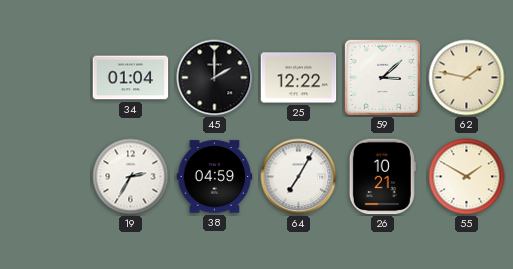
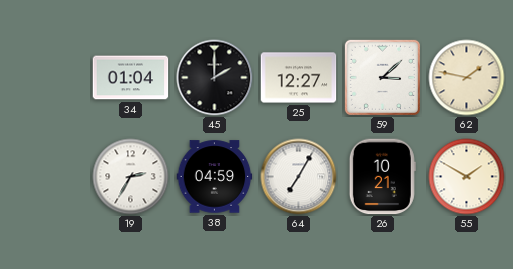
25: 12:22 -> 12:27
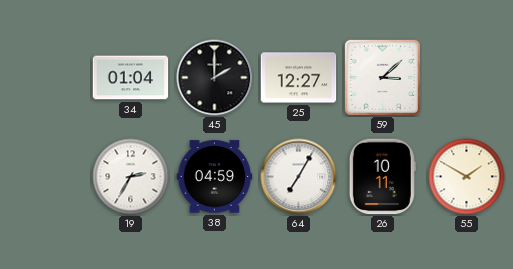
62: 1:47 -> none
26: 10:21 -> 10:11
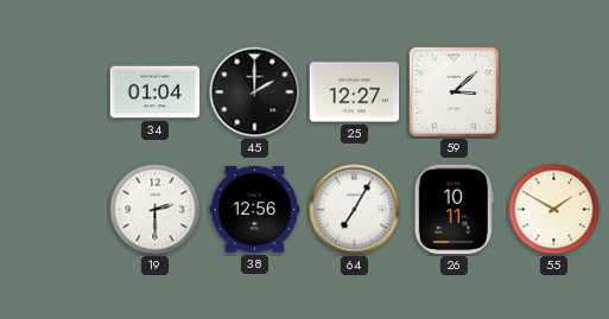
19: 2:35 -> 2:30
38: 04:59 -> 12:56
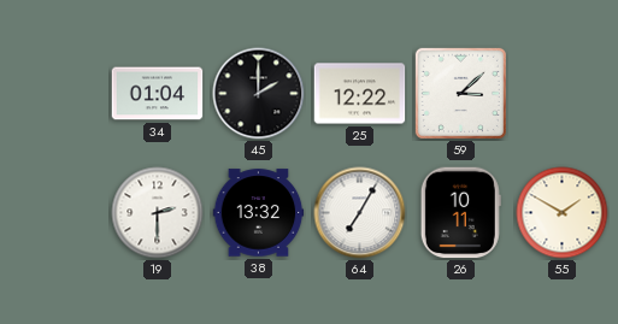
25: 12:27 -> 12:22
38: 12:56 -> 13:32
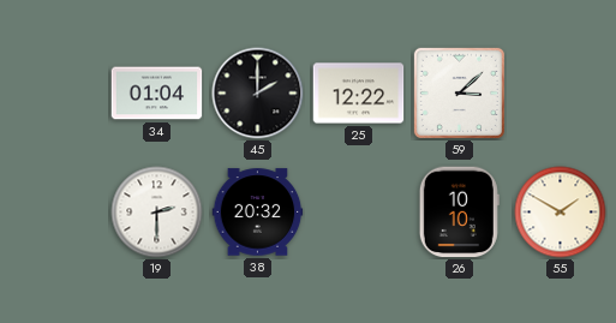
38: 13:32 -> 20:32
64: 7:05 -> none
26: 10:11 -> 10:10
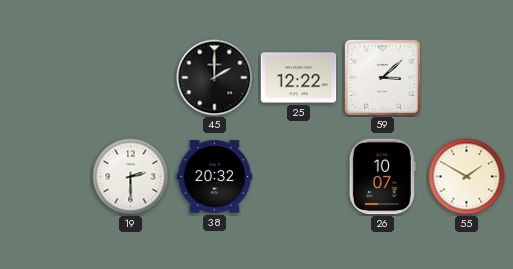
34: 01:04 -> none
26: 10:10 -> 10:07
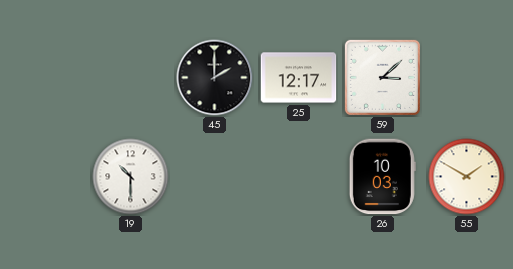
25: 12:22 -> 12:17
19: 2:30 -> 10:30
38: 20:32 -> none
26: 10:07 -> 10:03
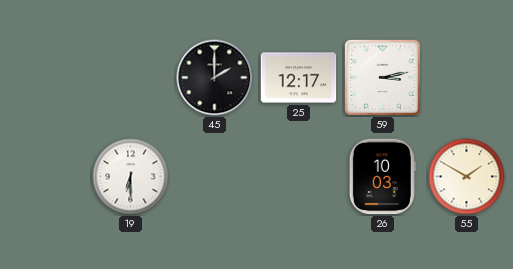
59: 3:08 -> 3:13
19: 10:30 -> 6:30
